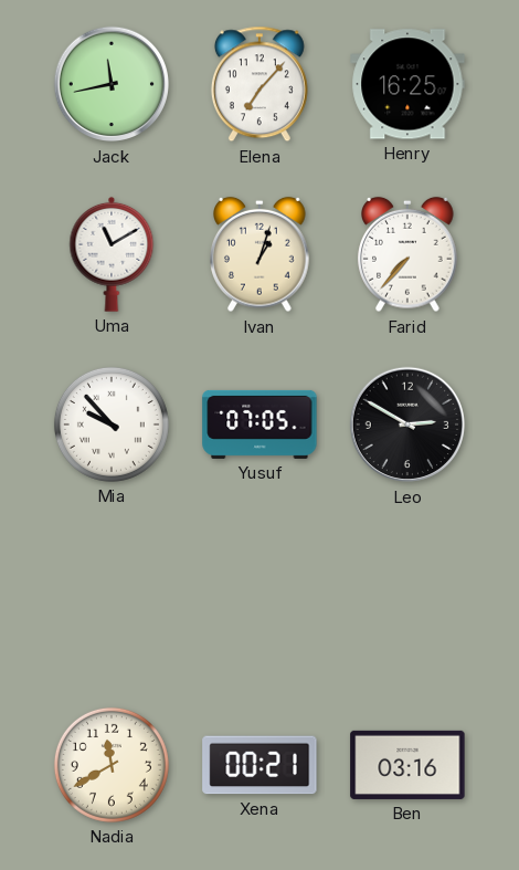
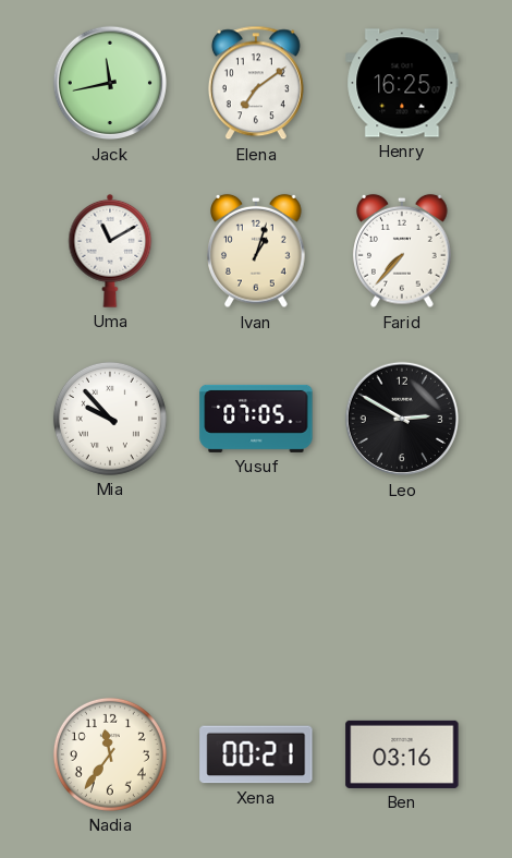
Elena: 7:07 -> 7:09
Nadia: 11:40 -> 11:36
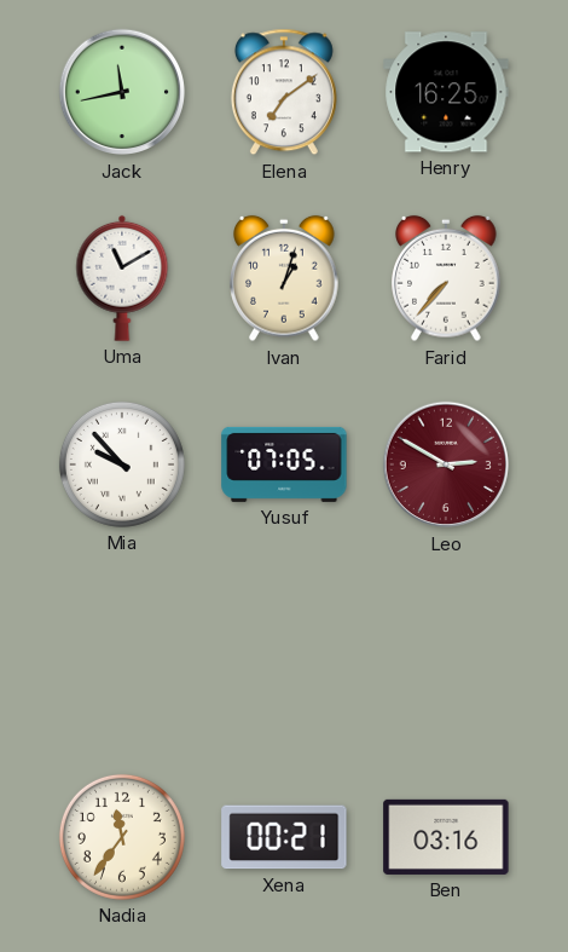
Leo dial: black -> burgundy
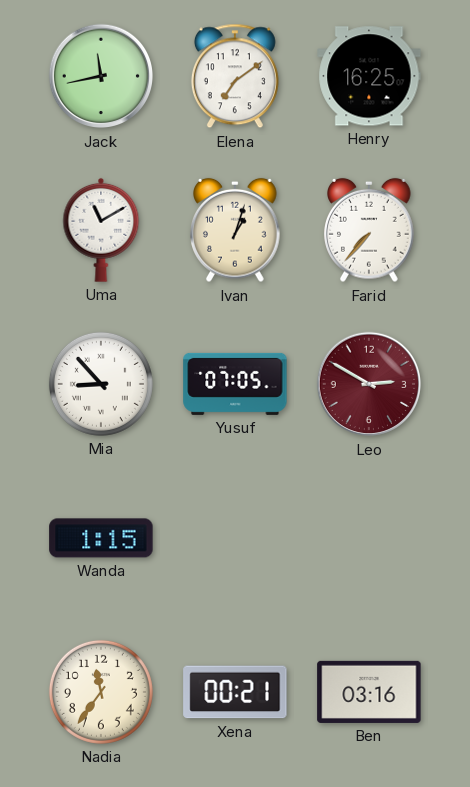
Mia: 9:53 -> 8:53
Wanda: none -> 1:15
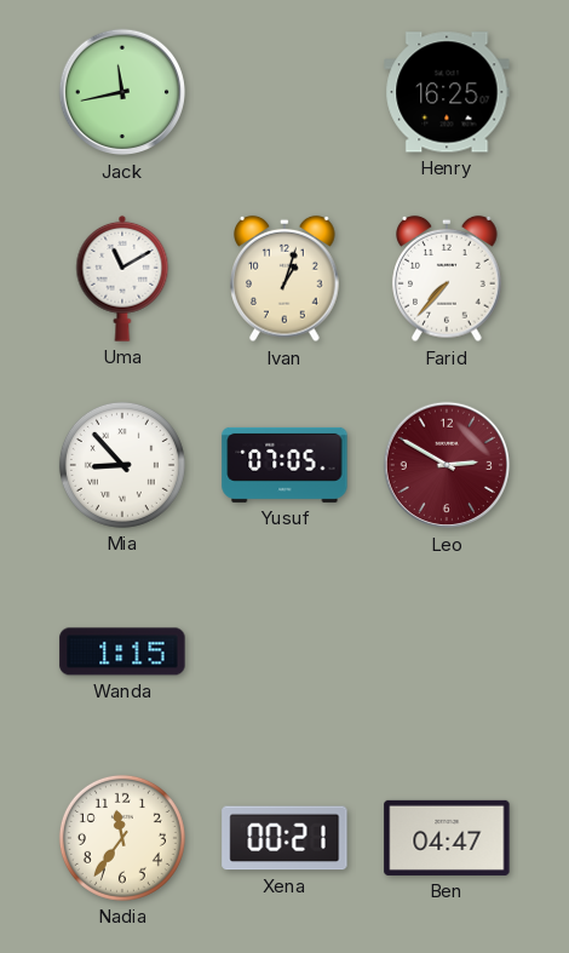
Elena: 7:09 -> none
Ben: 03:16 -> 04:47
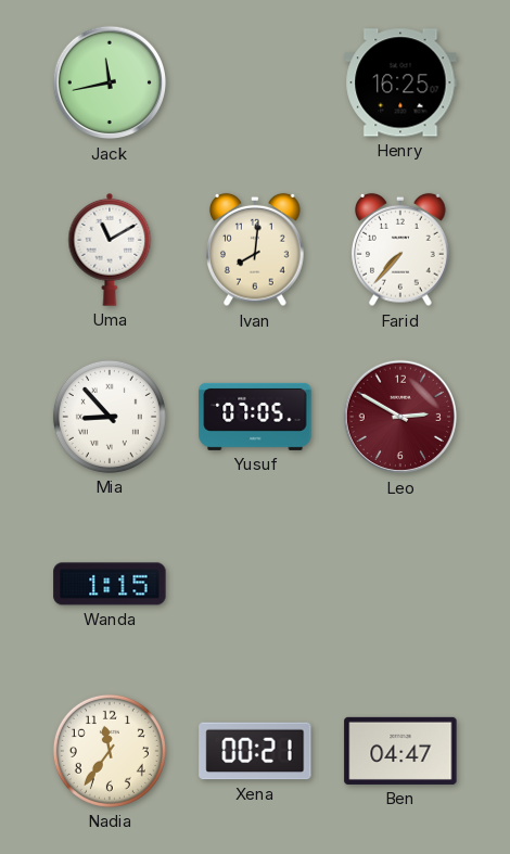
Ivan: 1:03 -> 8:01
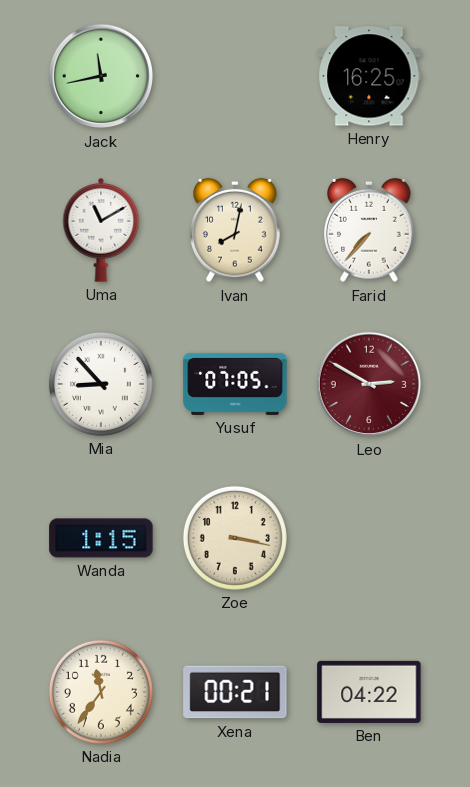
Ivan: 8:01 -> 8:02
Zoe: none -> 3:17
Ben: 04:47 -> 04:22
